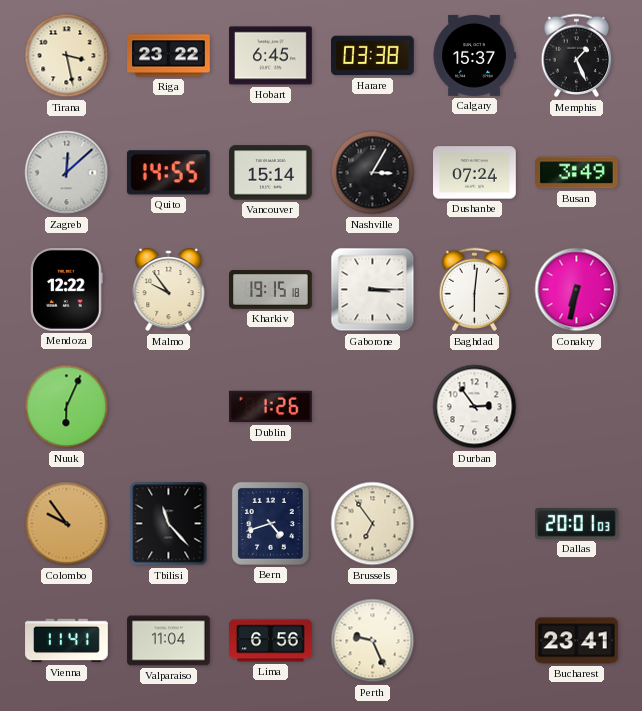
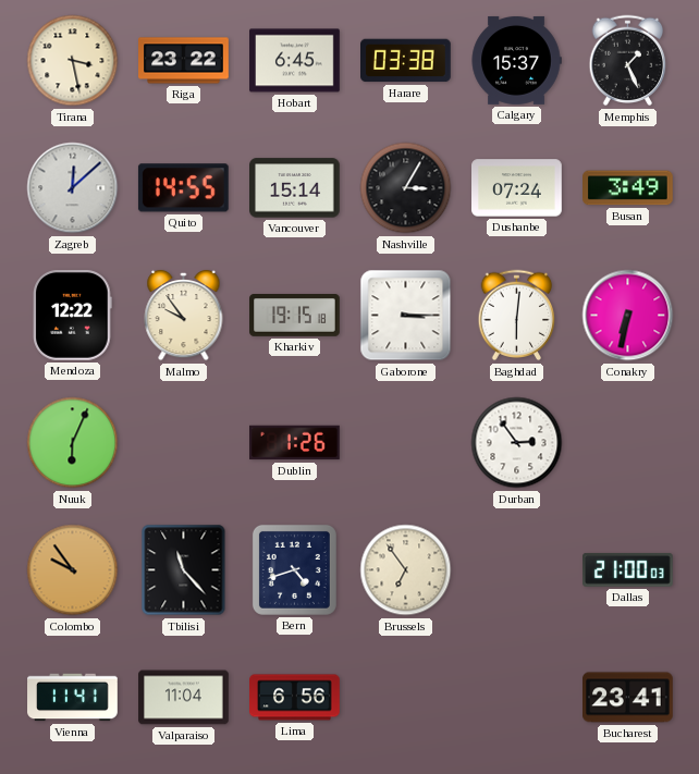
Dallas: 20:01 -> 21:00
Perth: 9:26 -> none
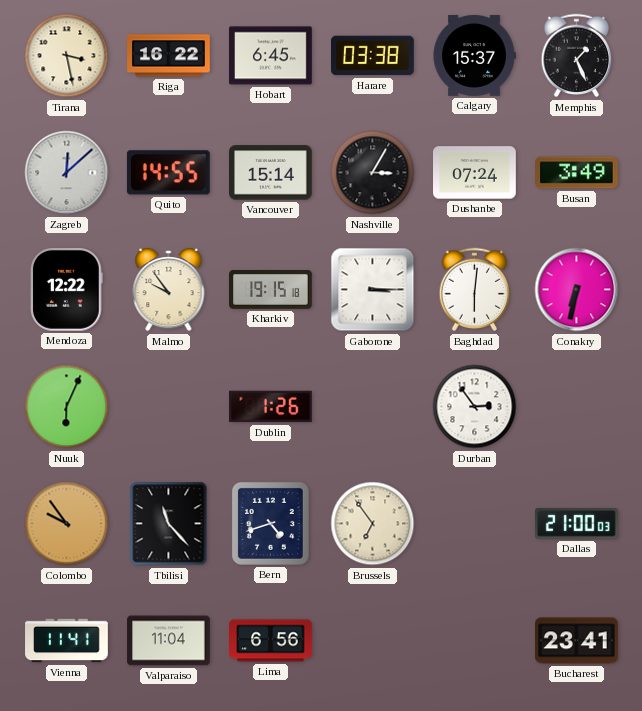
Riga: 23:22 -> 16:22
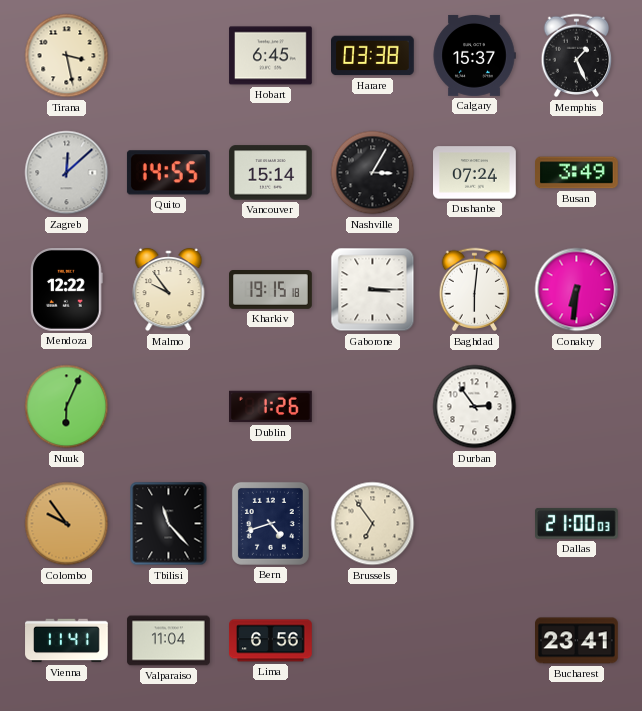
Riga: 16:22 -> none
Conakry: 6:32 -> 6:31
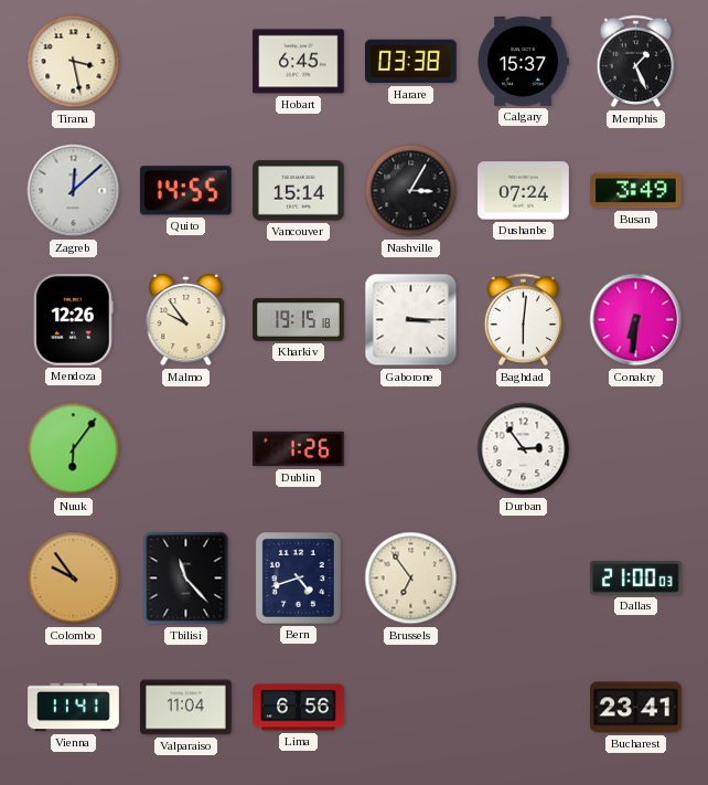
Mendoza: 12:22 -> 12:26
Nuuk: 6:04 -> 6:06
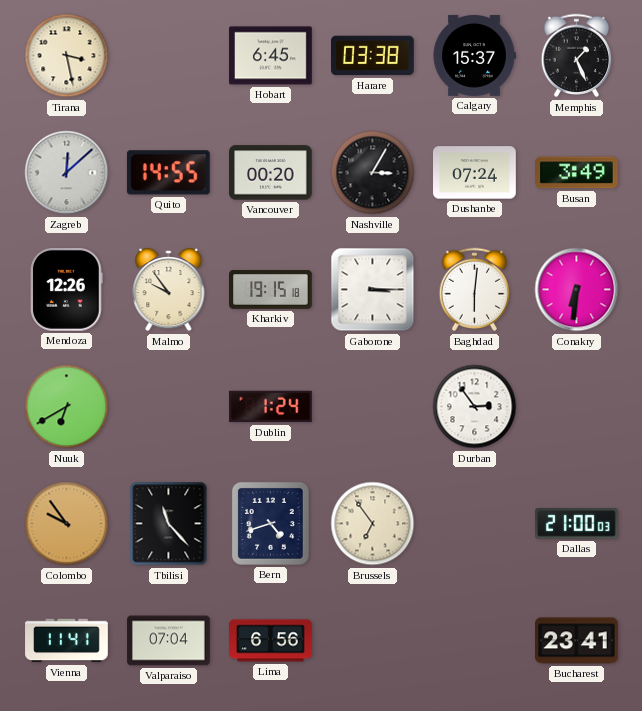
Vancouver: 15:14 -> 00:20
Nuuk: 6:06 -> 6:40
Dublin: 1:26 -> 1:24
Valparaiso: 11:04 -> 07:04
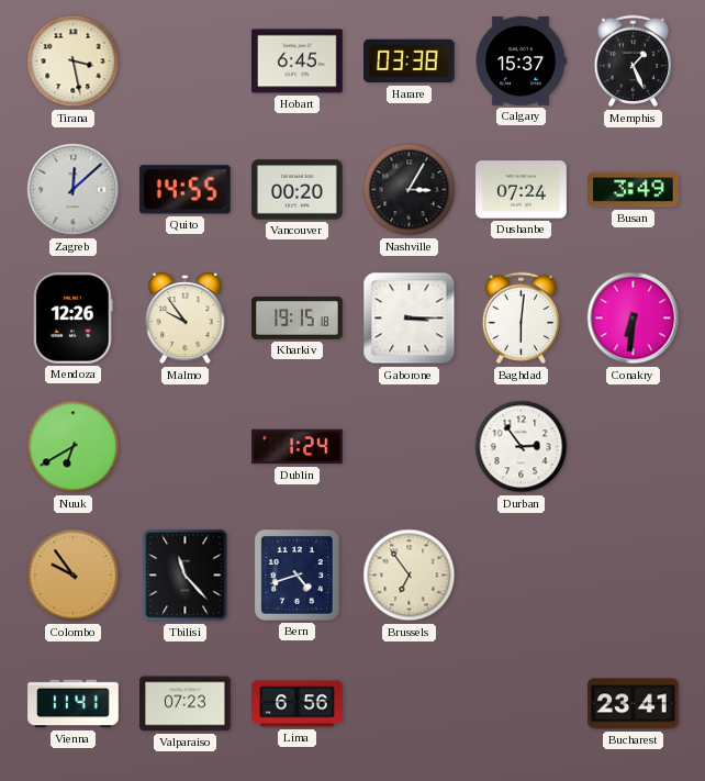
Dallas: 21:00 -> none
Valparaiso: 07:04 -> 07:23
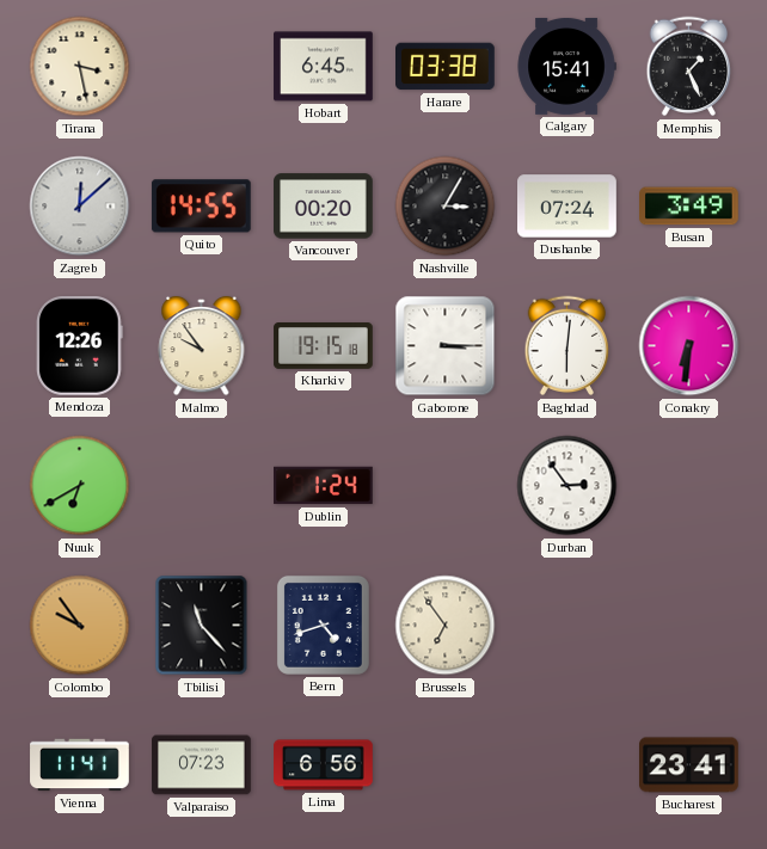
Calgary: 15:37 -> 15:41
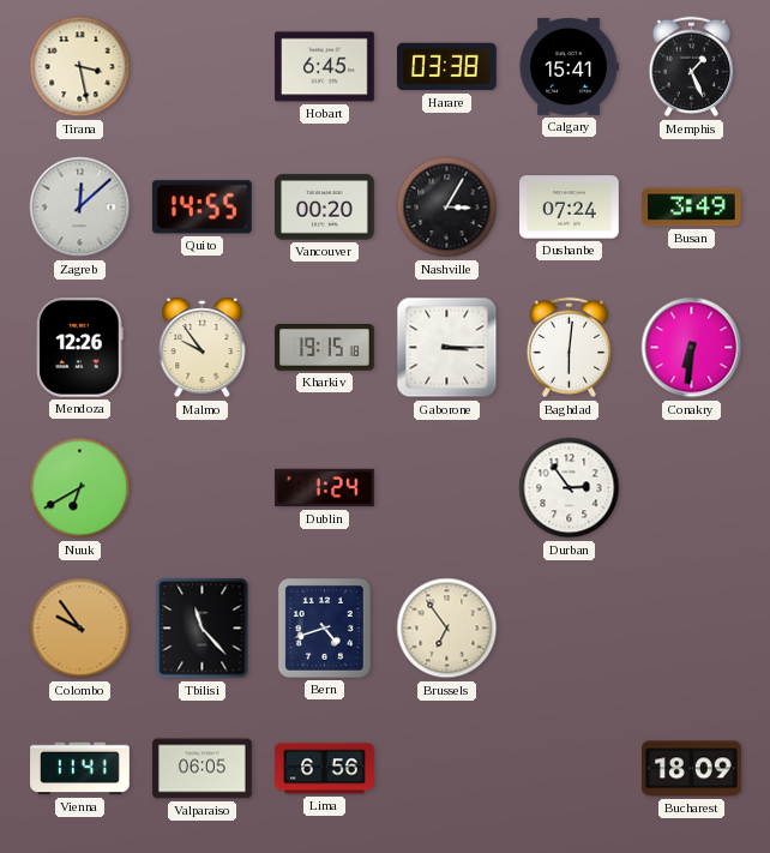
Valparaiso: 07:23 -> 06:05
Bucharest: 23:41 -> 18:09
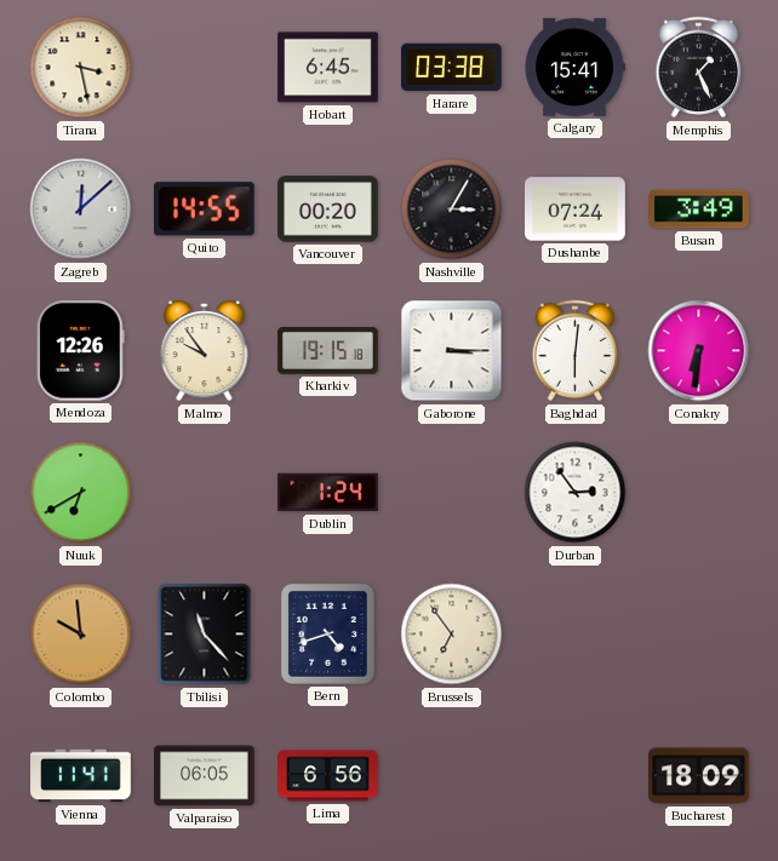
Colombo: 9:54 -> 9:59
